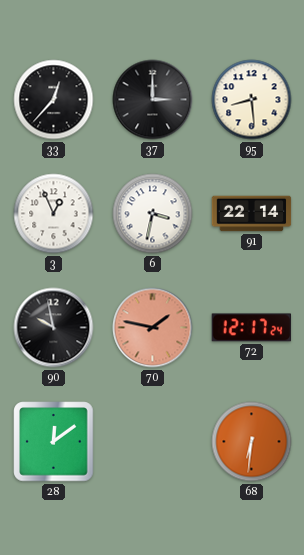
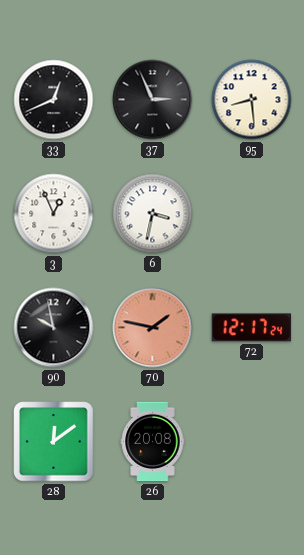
33: 12:37 -> 12:41
37: 3:00 -> 2:56
91: 22:14 -> none
26: none -> 20:08
68: 6:31 -> none
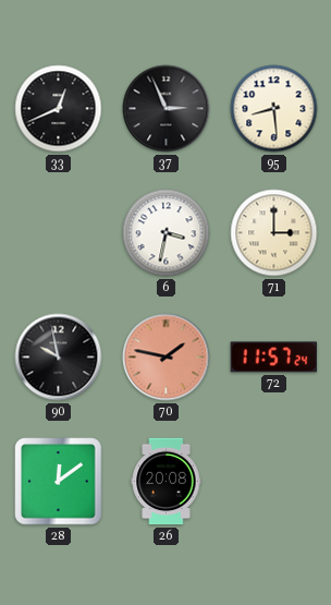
3: 12:56 -> none
71: none -> 3:00
72: 12:17 -> 11:57
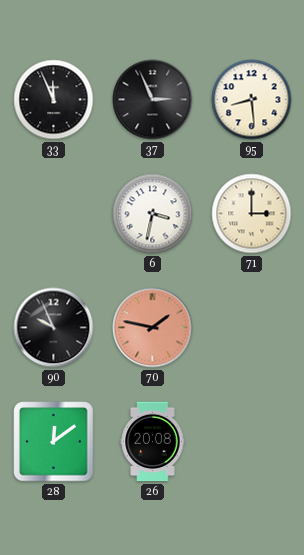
33: 12:41 -> 11:56
90: 9:58 -> 9:56
72: 11:57 -> none
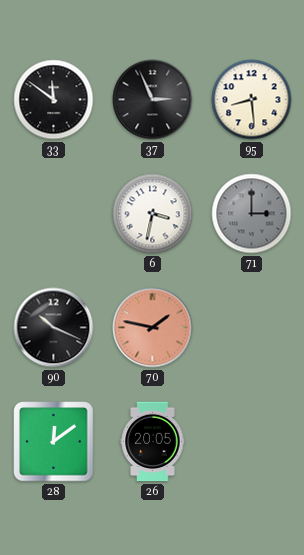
33: 11:56 -> 11:51
71 dial: cream -> grey
90: 9:56 -> 10:19
26: 20:08 -> 20:05
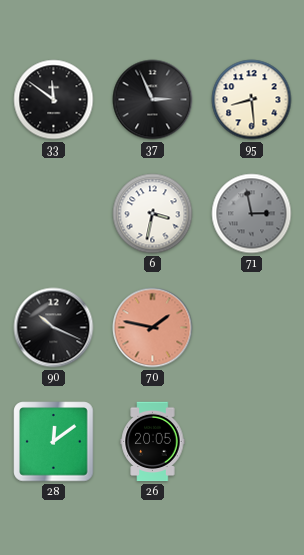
71: 3:00 -> 2:58
